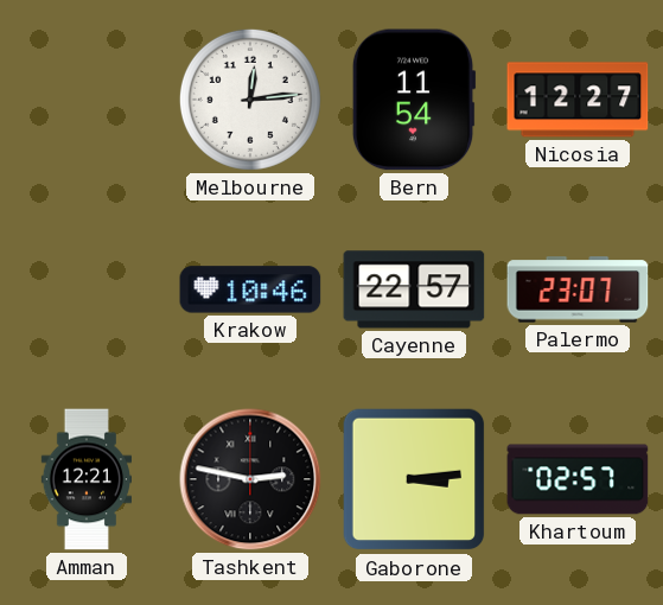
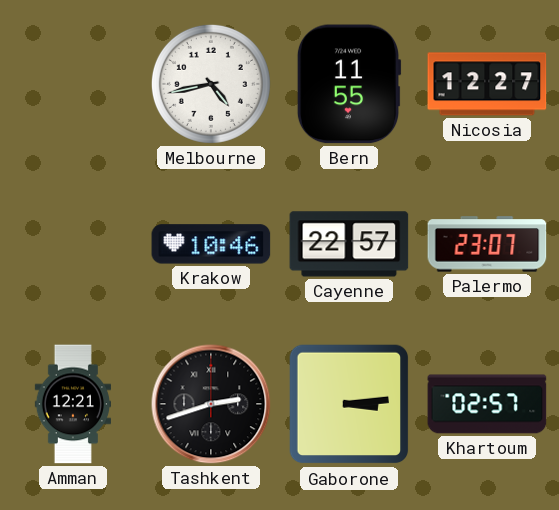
Melbourne: 12:14 -> 4:43
Bern: 11:54 -> 11:55
Tashkent: 2:47 -> 2:42
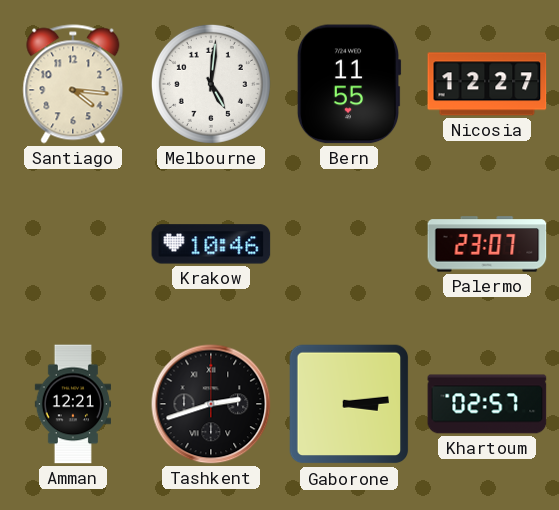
Santiago: none -> 4:16
Melbourne: 4:43 -> 5:01
Cayenne: 22:57 -> none
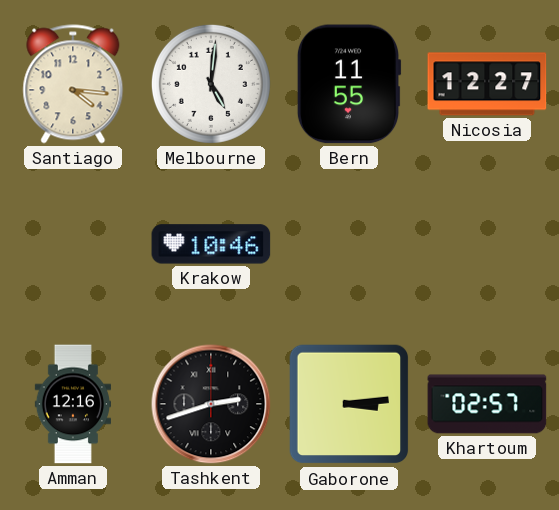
Palermo: 23:07 -> none
Amman: 12:21 -> 12:16
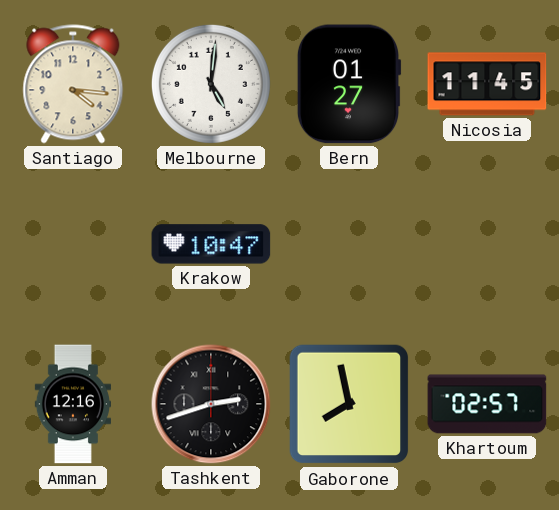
Bern: 11:55 -> 01:27
Nicosia: 12:27 -> 11:45
Krakow: 10:46 -> 10:47
Gaborone: 3:14 -> 7:58
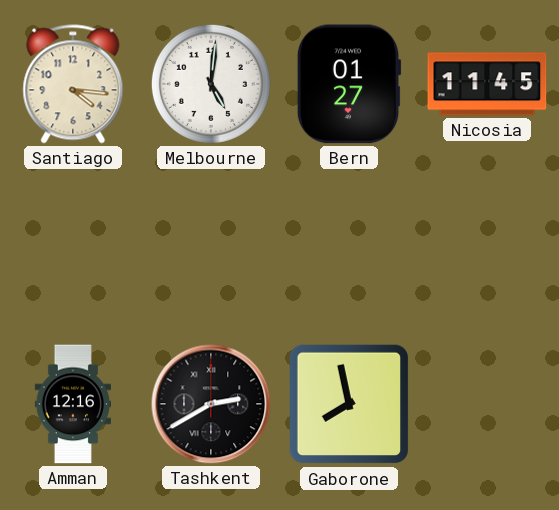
Krakow: 10:47 -> none
Tashkent: 2:42 -> 2:40
Khartoum: 02:57 -> none
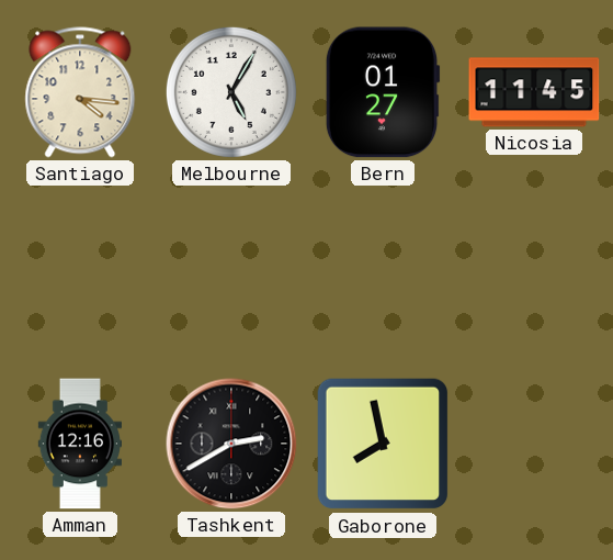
Melbourne: 5:01 -> 5:05
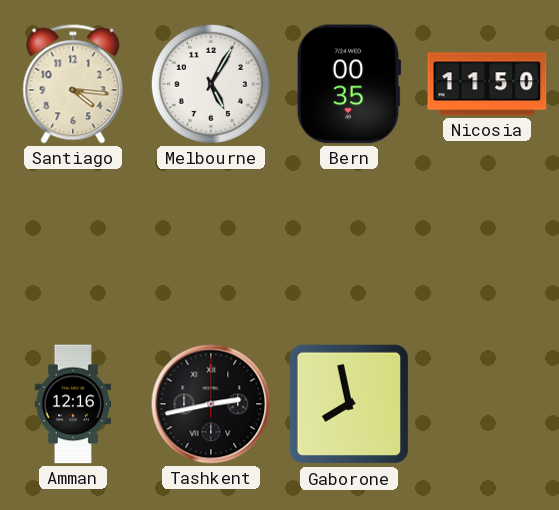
Bern: 01:27 -> 00:35
Nicosia: 11:45 -> 11:50
Tashkent: 2:40 -> 2:43
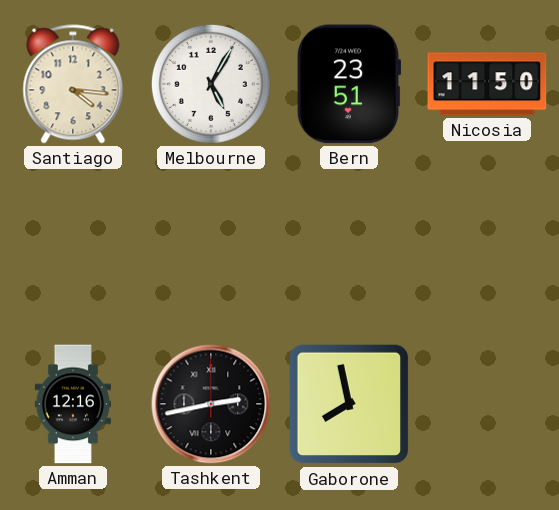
Bern: 00:35 -> 23:51
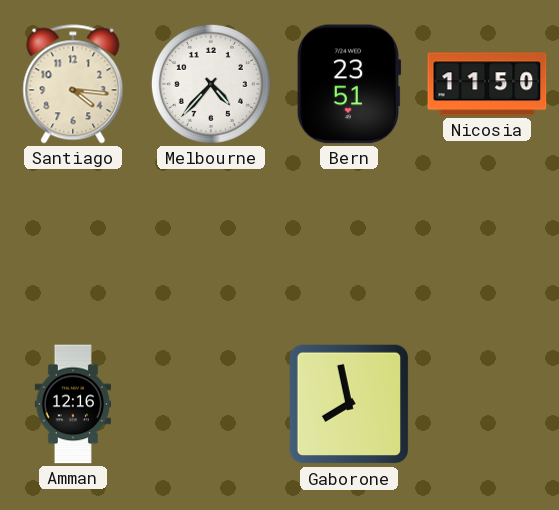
Melbourne: 5:05 -> 4:37
Tashkent: 2:43 -> none
